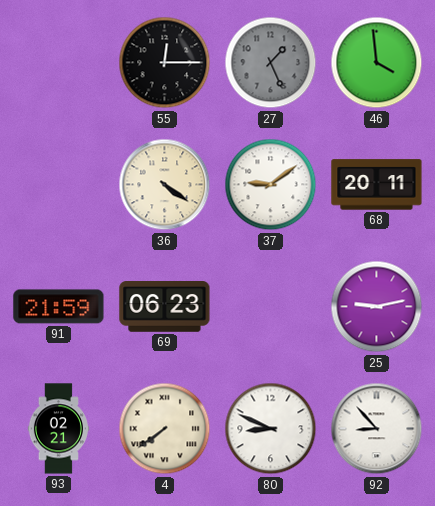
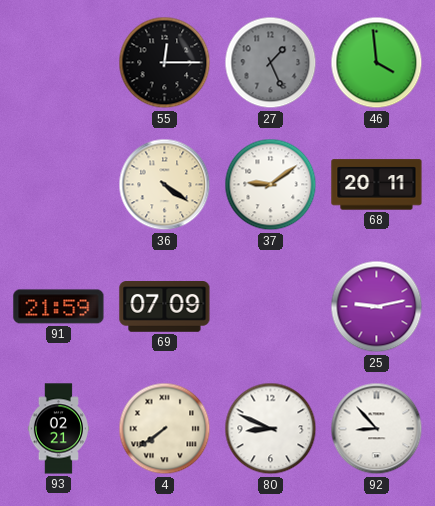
69: 06:23 -> 07:09
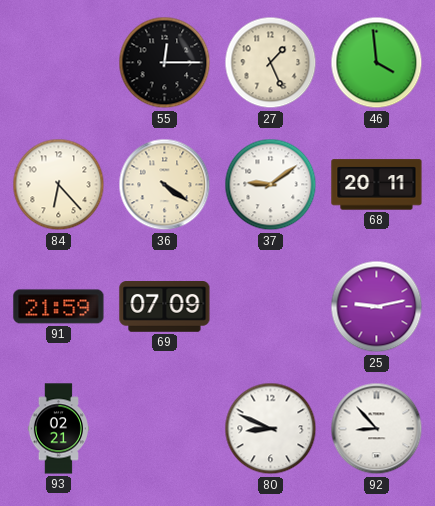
27 dial: grey -> cream
84: none -> 6:23
4: 7:39 -> none
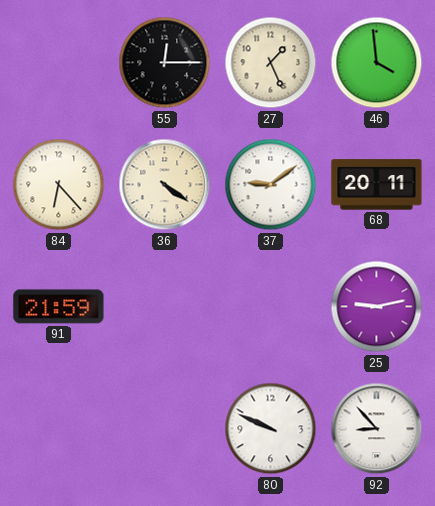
69: 07:09 -> none
93: 02:21 -> none
80: 8:49 -> 9:49
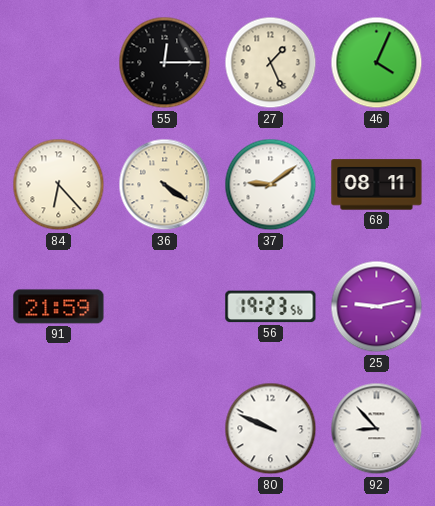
46: 3:59 -> 4:04
68: 20:11 -> 08:11
56: none -> 19:23
